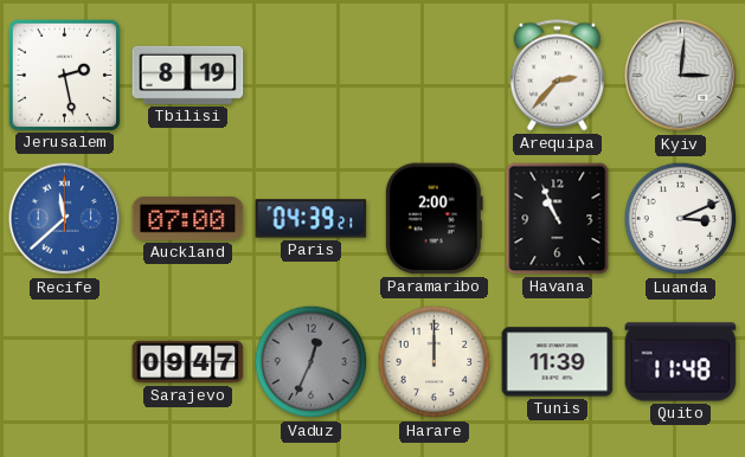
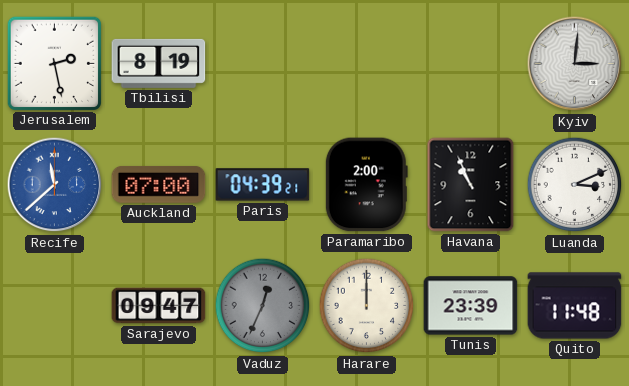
Arequipa: 2:37 -> none
Tunis: 11:39 -> 23:39
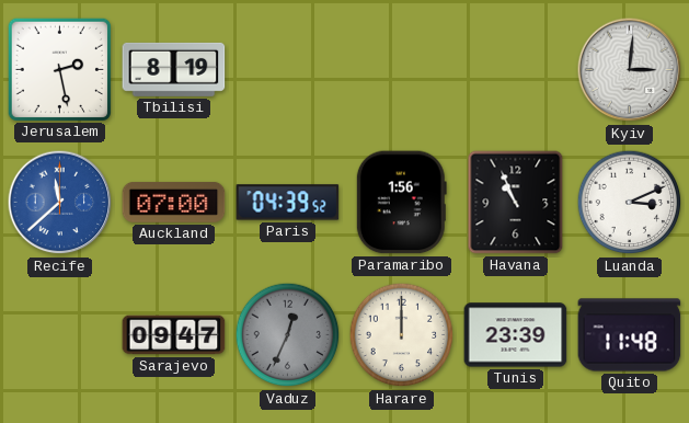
Paris: 04:39:21 -> 04:39:52
Paramaribo: 2:00 -> 1:56
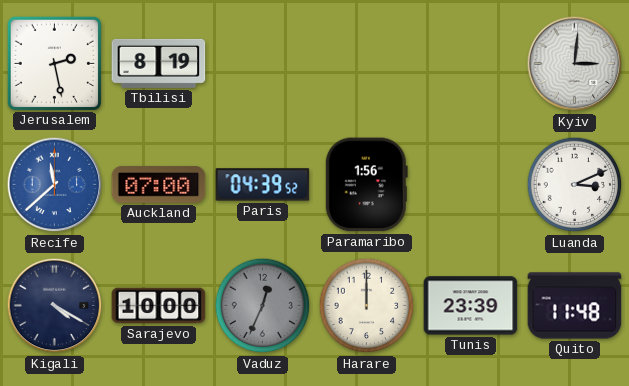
Havana: 10:56 -> none
Kigali: none -> 4:20
Sarajevo: 09:47 -> 10:00
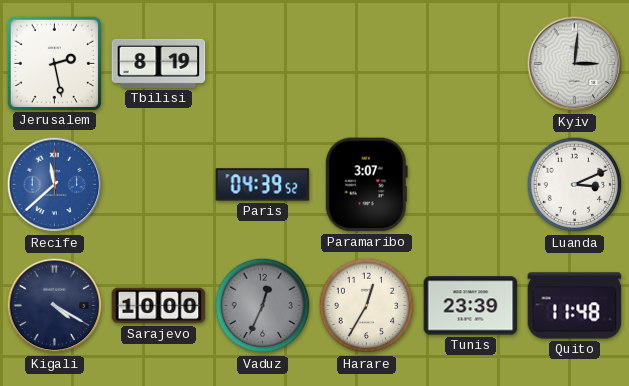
Auckland: 07:00 -> none
Paramaribo: 1:56 -> 3:07
Harare: 12:00 -> 12:35
